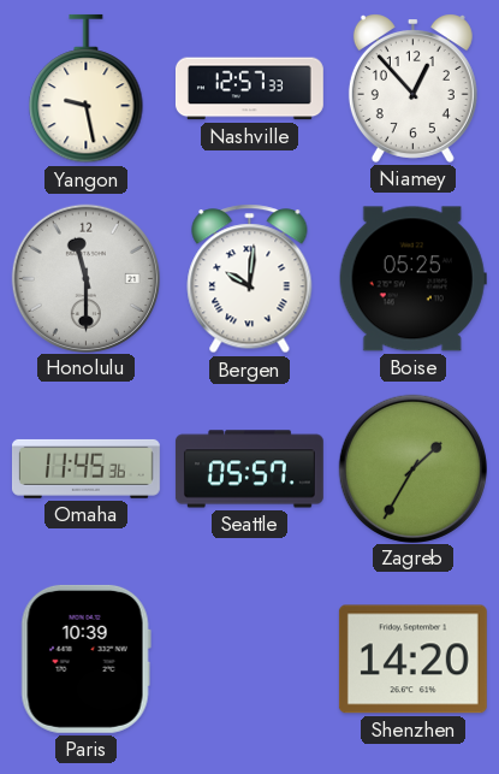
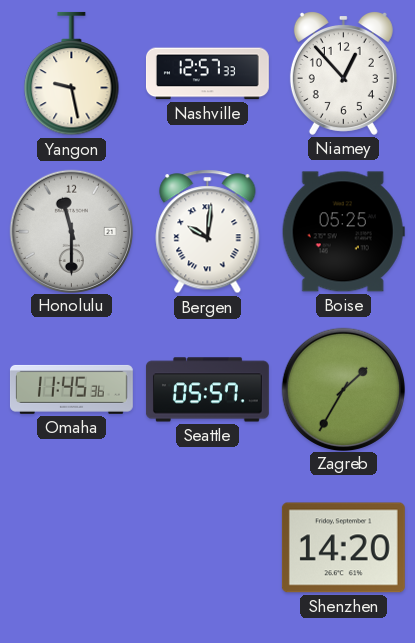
Paris: 10:39 -> none
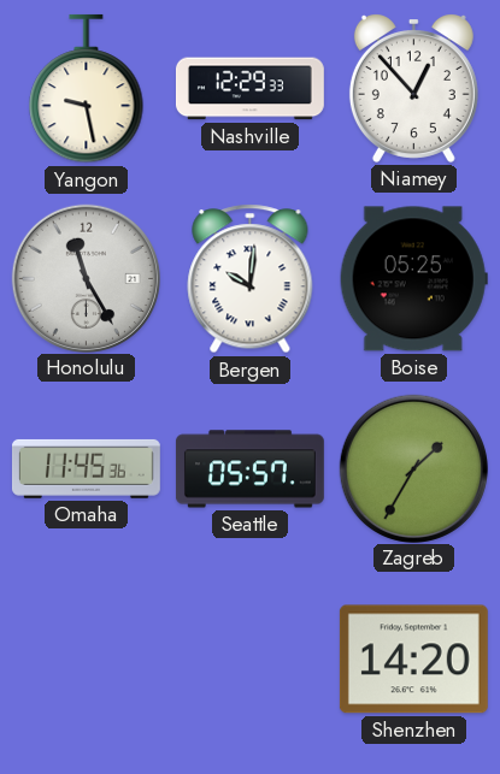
Nashville: 12:57 -> 12:29
Honolulu: 11:30 -> 11:25
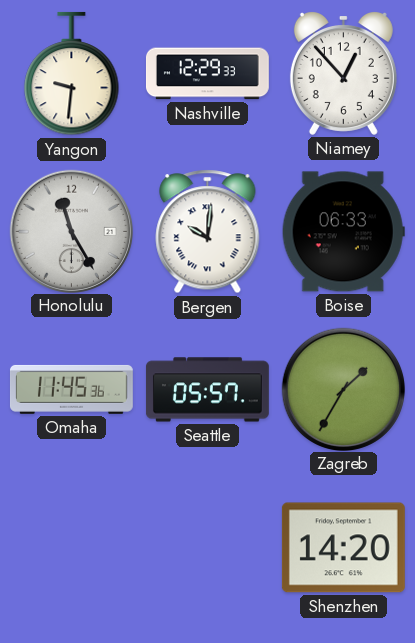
Yangon: 9:28 -> 9:31
Boise: 05:25 -> 06:33
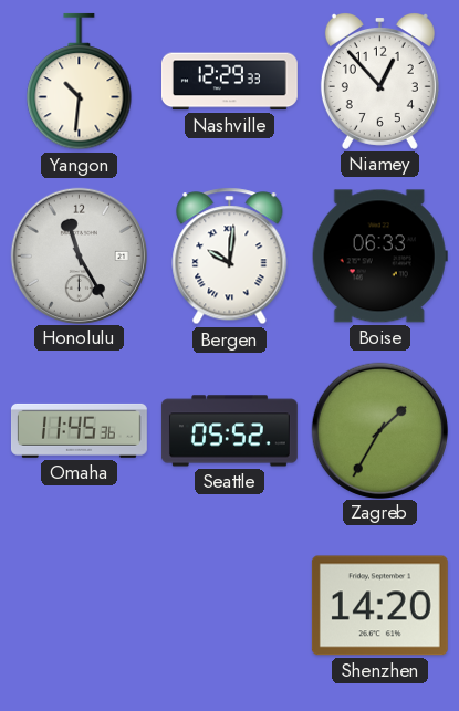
Yangon: 9:31 -> 10:31
Seattle: 05:57 -> 05:52
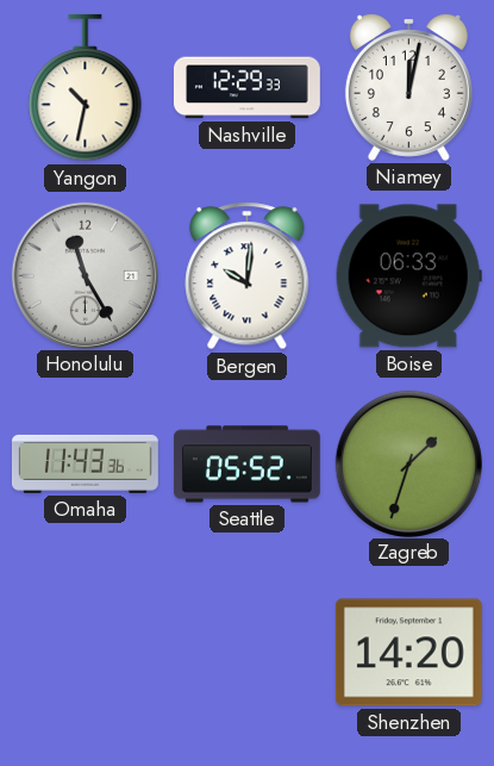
Yangon: 10:31 -> 10:32
Niamey: 12:53 -> 12:02
Omaha: 11:45 -> 11:43
Zagreb: 1:35 -> 1:33
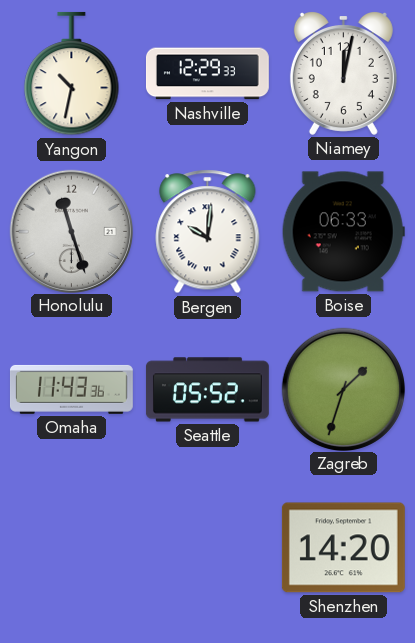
Honolulu: 11:25 -> 11:27
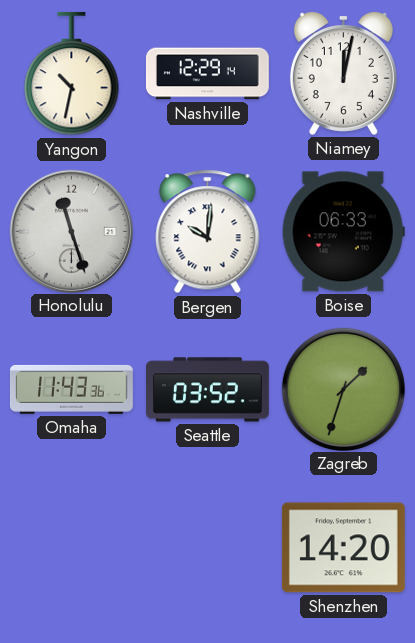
Nashville: 12:29:33 -> 12:29:14
Seattle: 05:52 -> 03:52
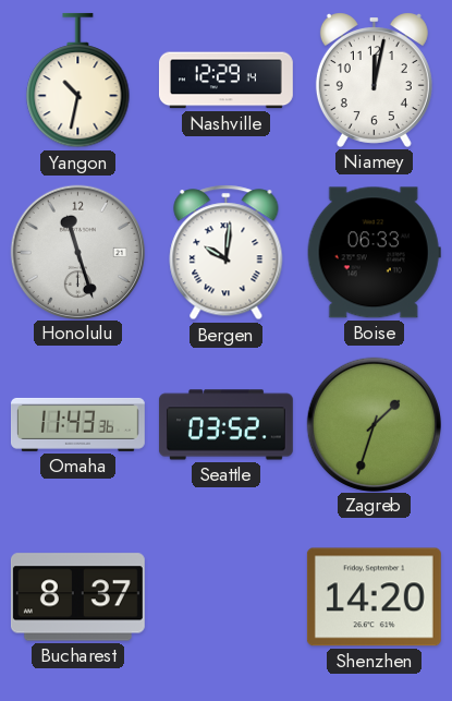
Bucharest: none -> 8:37
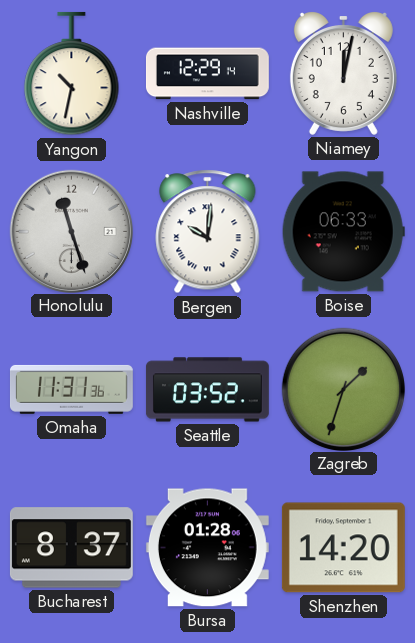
Omaha: 11:43 -> 11:31
Bursa: none -> 01:28
